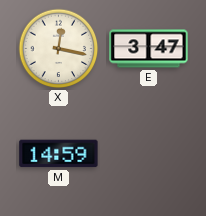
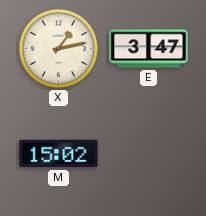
X: 12:17 -> 1:13
M: 14:59 -> 15:02
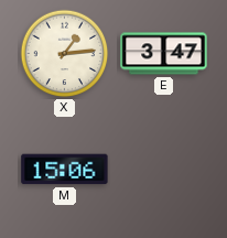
X: 1:13 -> 1:14
M: 15:02 -> 15:06
